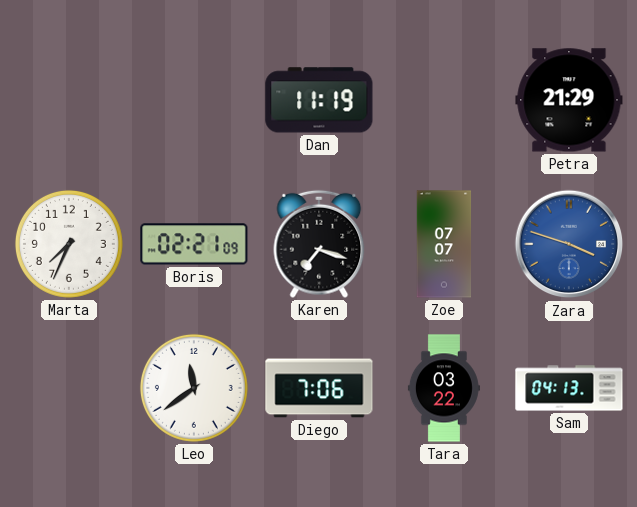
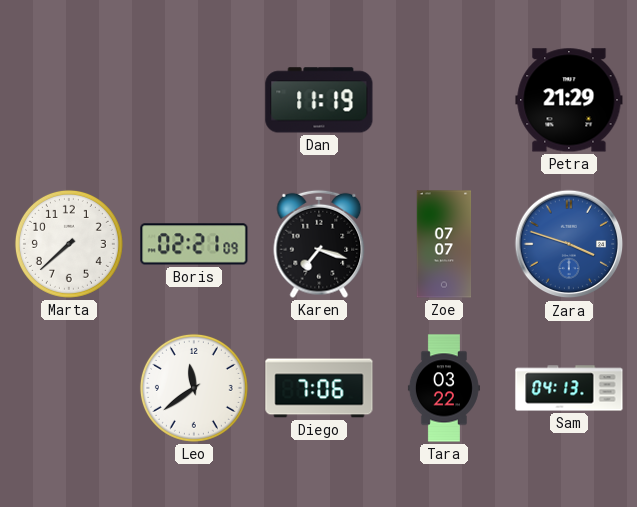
Marta: 7:34 -> 7:38
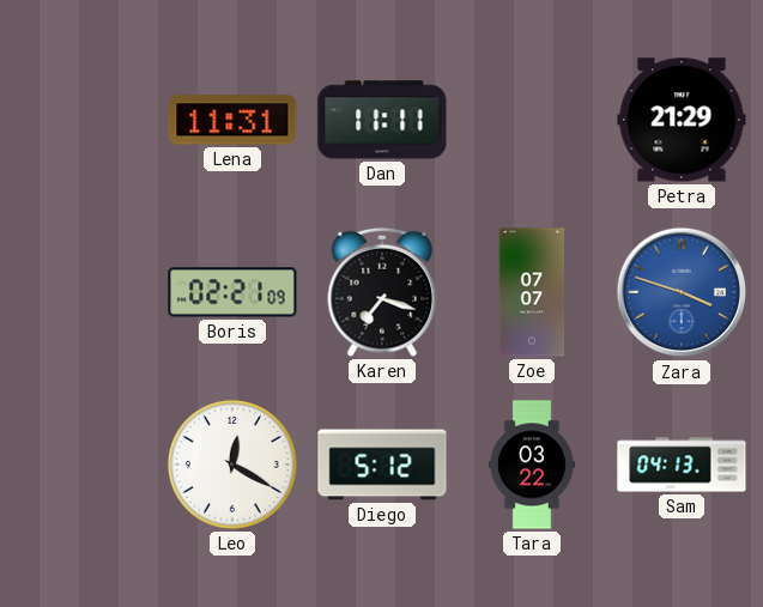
Lena: none -> 11:31
Dan: 11:19 -> 11:11
Marta: 7:38 -> none
Leo: 11:39 -> 12:20
Diego: 7:06 -> 5:12
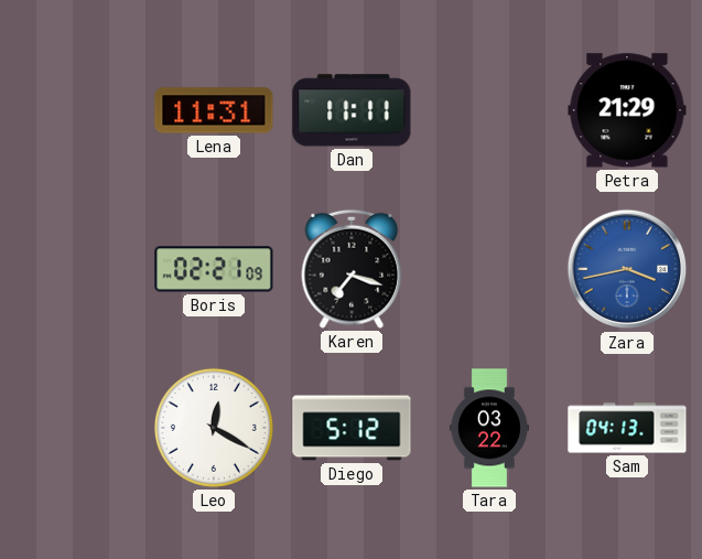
Zoe: 07:07 -> none
Zara: 3:48 -> 3:43
